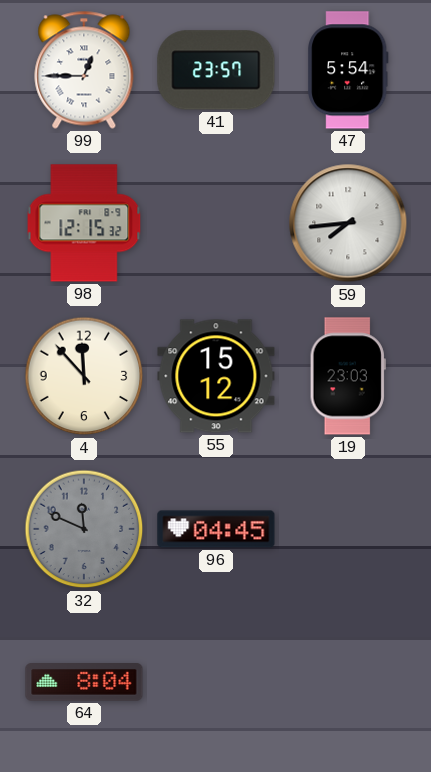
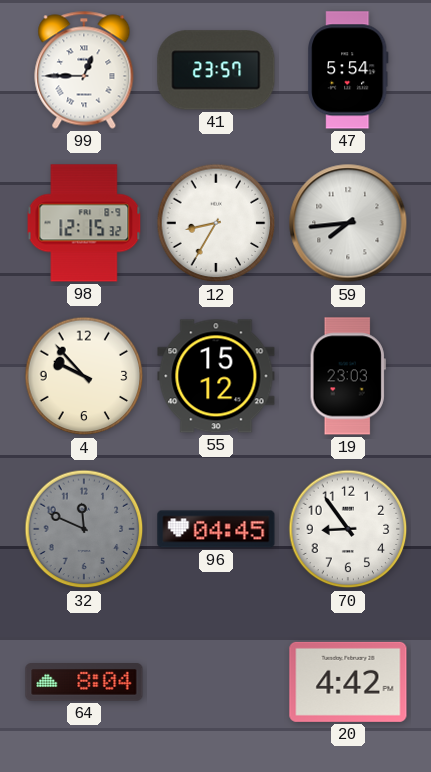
12: none -> 8:35
4: 11:53 -> 9:53
70: none -> 8:54
20: none -> 4:42
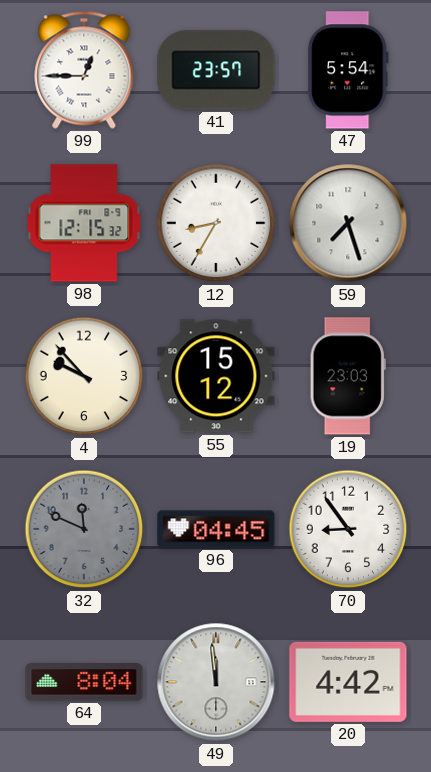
59: 7:44 -> 7:27
49: none -> 11:59
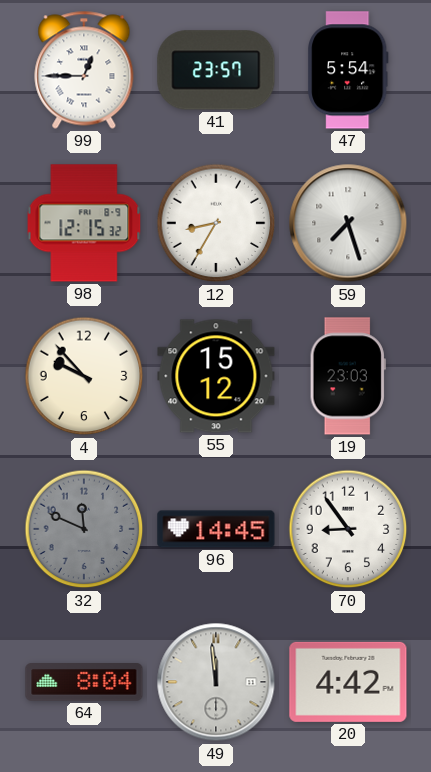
96: 04:45 -> 14:45
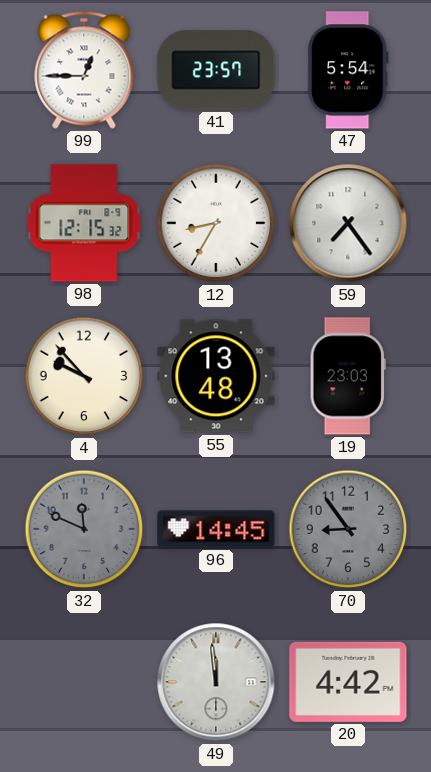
59: 7:27 -> 7:24
55: 15:12 -> 13:48
70 dial: white -> grey
64: 8:04 -> none
